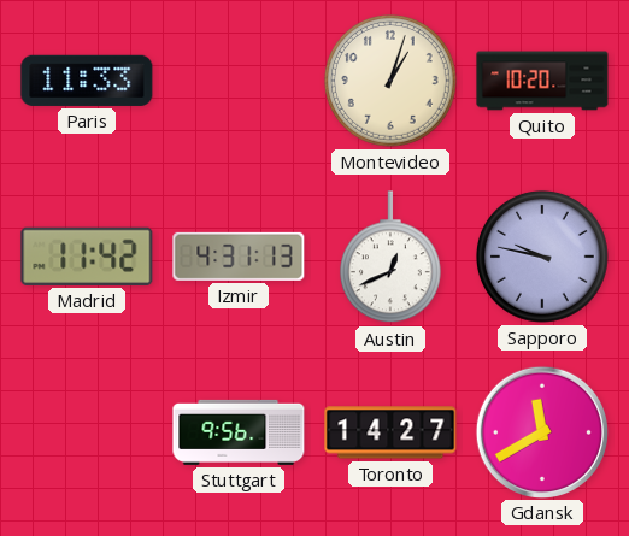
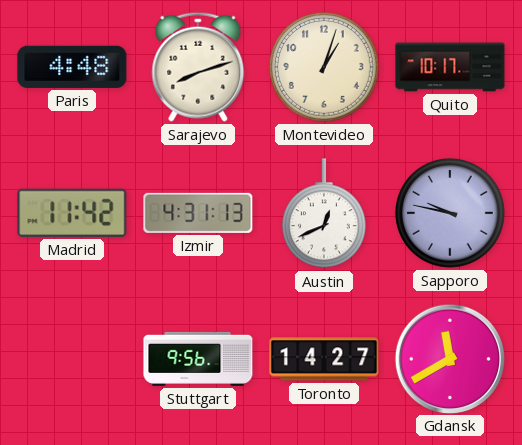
Paris: 11:33 -> 4:48
Sarajevo: none -> 8:12
Quito: 10:20 -> 10:17
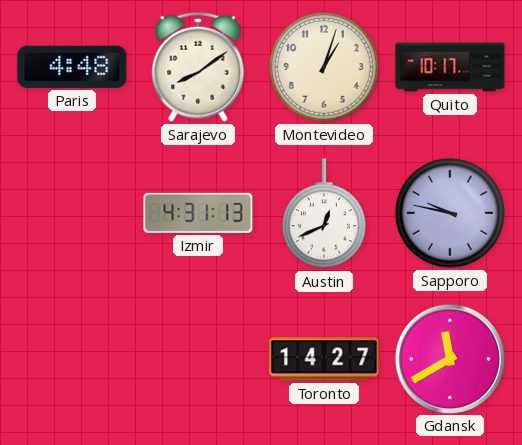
Sarajevo: 8:12 -> 8:09
Madrid: 11:42 -> none
Stuttgart: 9:56 -> none
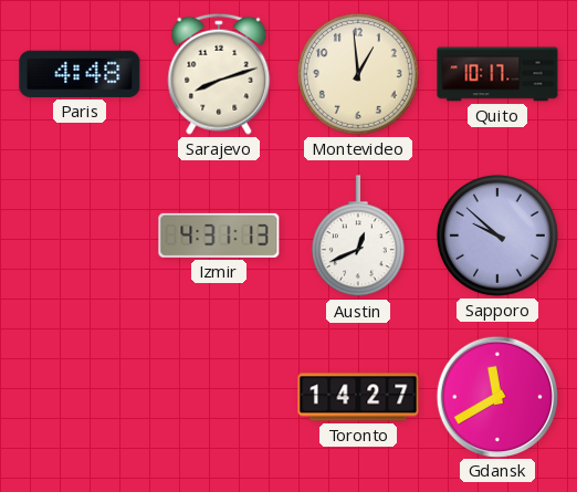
Sarajevo: 8:09 -> 8:12
Montevideo: 1:03 -> 12:59
Sapporo: 9:47 -> 9:52
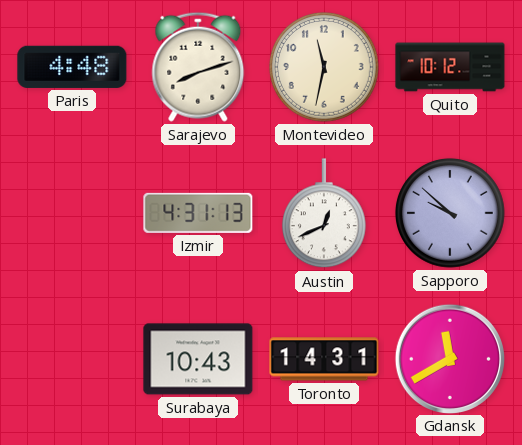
Montevideo: 12:59 -> 11:32
Quito: 10:17 -> 10:12
Surabaya: none -> 10:43
Toronto: 14:27 -> 14:31
